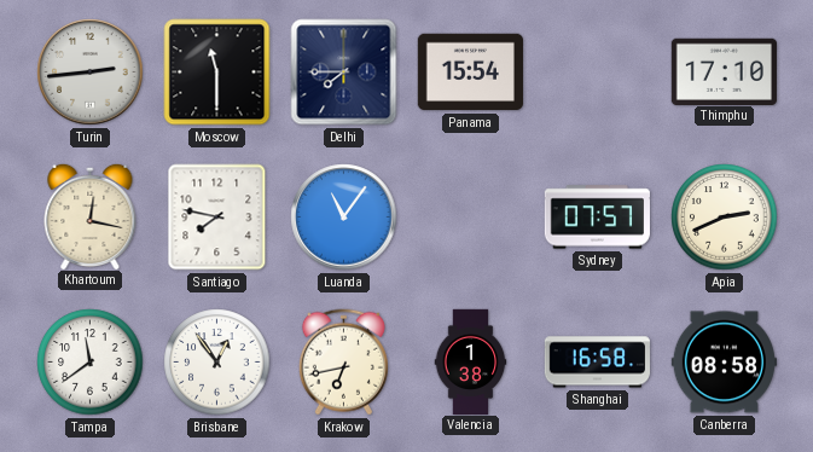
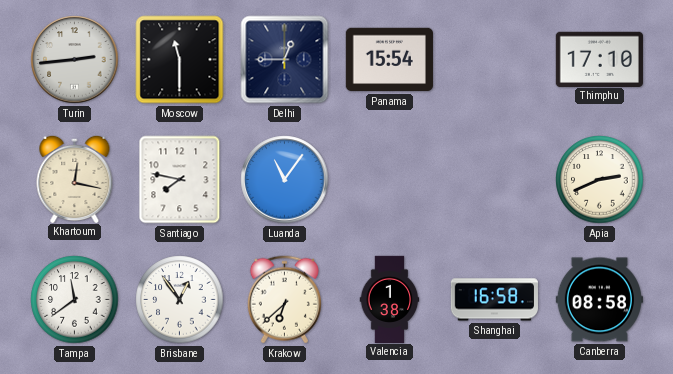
Delhi: 7:45 -> 12:45
Sydney: 07:57 -> none
Krakow: 6:43 -> 6:38
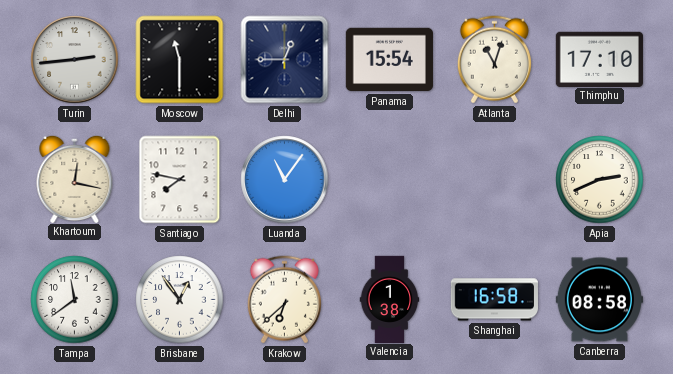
Atlanta: none -> 11:03
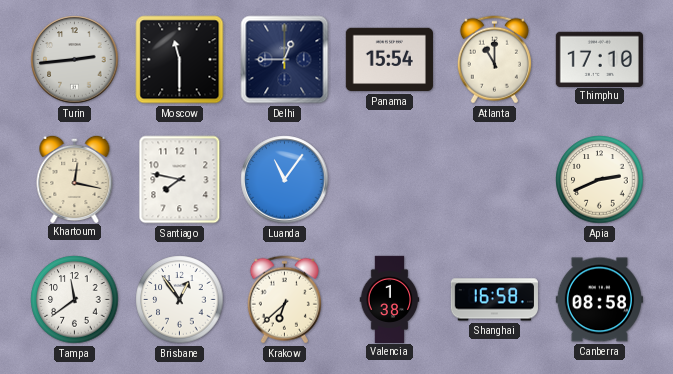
Atlanta: 11:03 -> 11:00
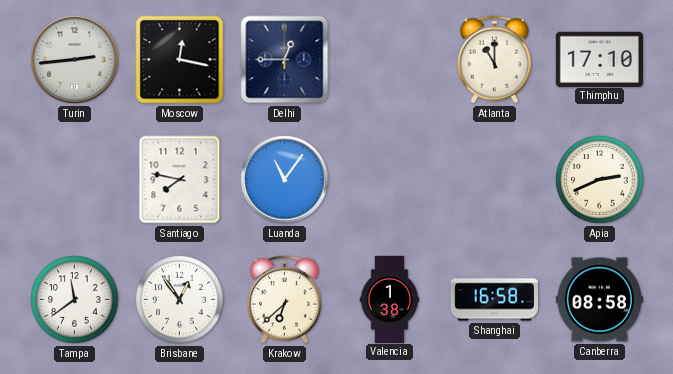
Moscow: 11:30 -> 12:17
Panama: 15:54 -> none
Khartoum: 12:17 -> none
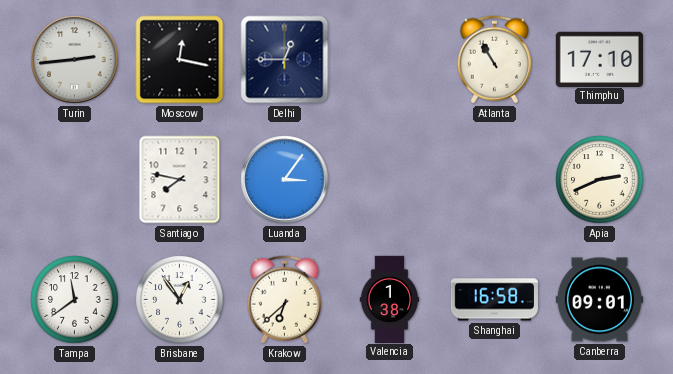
Atlanta: 11:00 -> 10:55
Luanda: 11:06 -> 3:06
Canberra: 08:58 -> 09:01
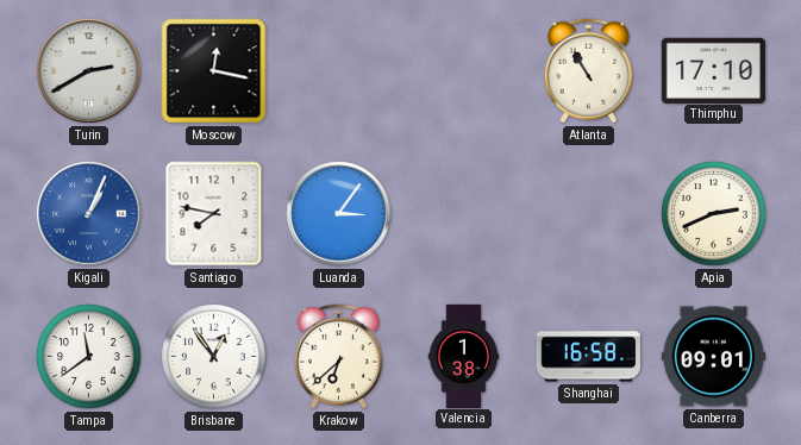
Turin: 2:44 -> 2:40
Delhi: 12:45 -> none
Kigali: none -> 1:04
